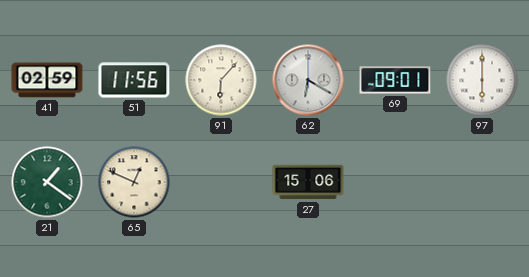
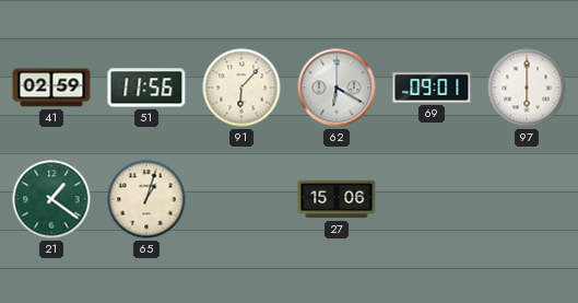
65: 12:49 -> 1:03
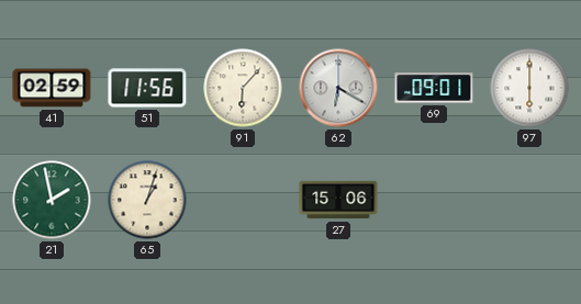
21: 1:21 -> 1:58
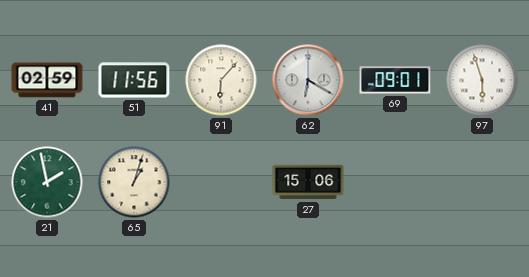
97: 6:00 -> 5:57
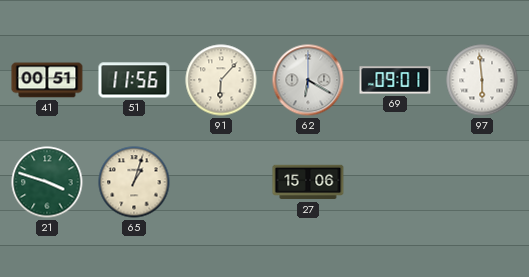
41: 02:59 -> 00:51
97: 5:57 -> 5:59
21: 1:58 -> 3:48
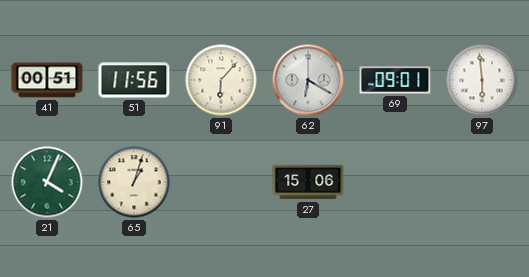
21: 3:48 -> 4:04
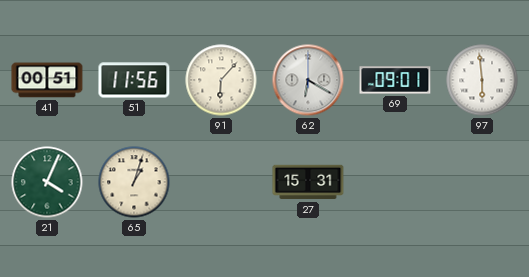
27: 15:06 -> 15:31
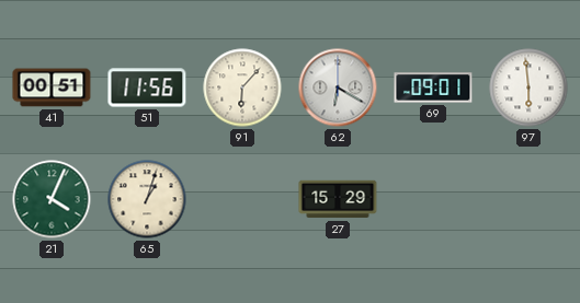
27: 15:31 -> 15:29
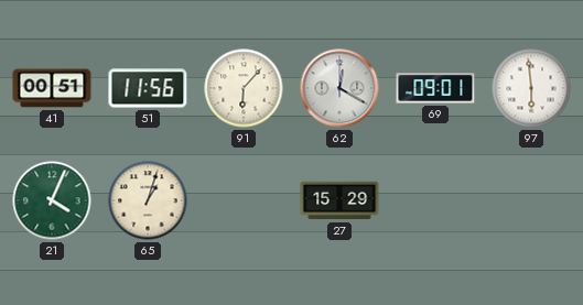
62: 6:20 -> 12:20
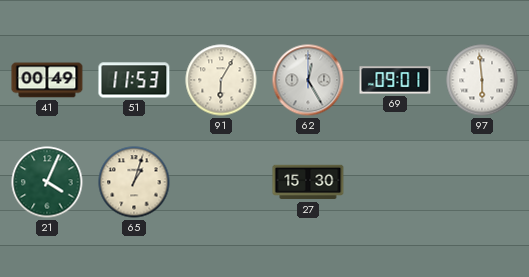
41: 00:51 -> 00:49
51: 11:56 -> 11:53
91: 6:07 -> 6:05
62: 12:20 -> 12:25
27: 15:29 -> 15:30
